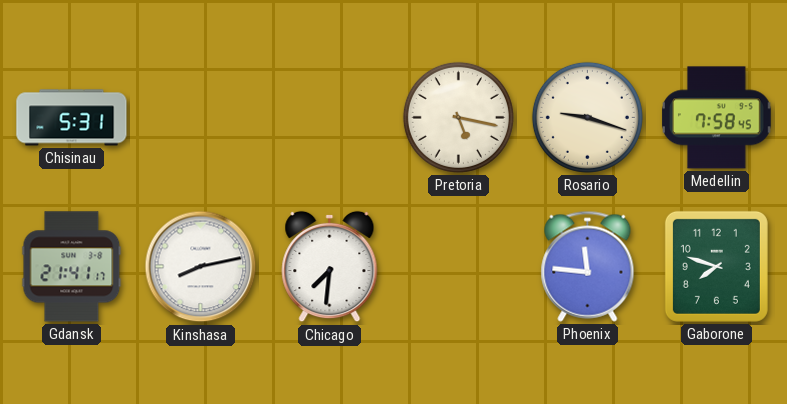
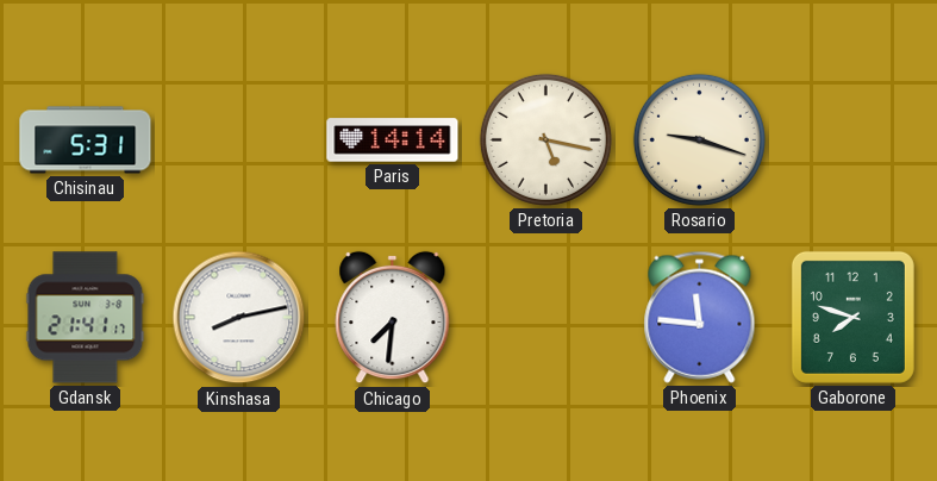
Paris: none -> 14:14
Medellin: 7:58 -> none
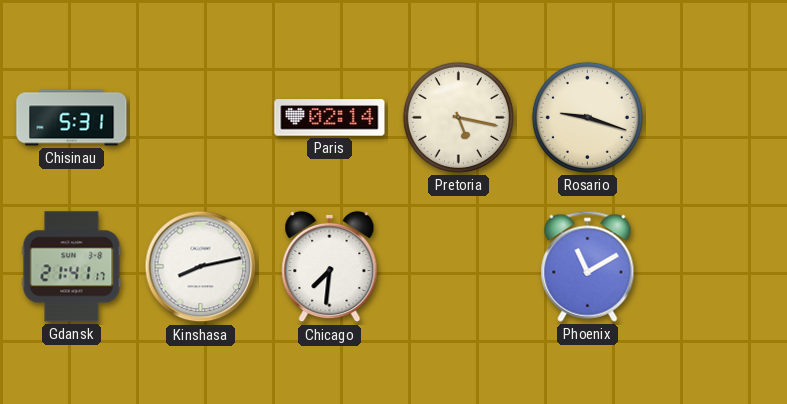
Paris: 14:14 -> 02:14
Phoenix: 11:46 -> 11:10
Gaborone: 7:48 -> none
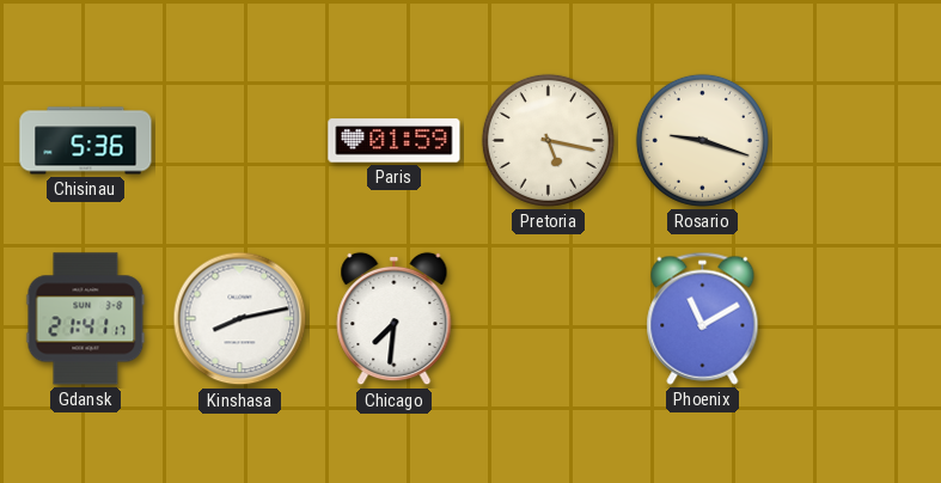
Chisinau: 5:31 -> 5:36
Paris: 02:14 -> 01:59
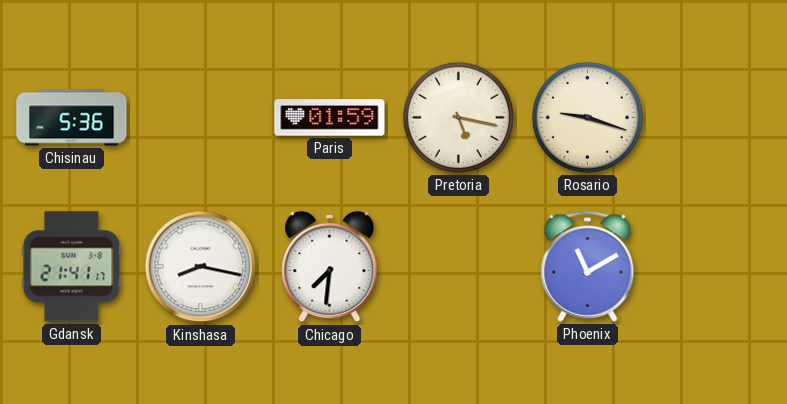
Kinshasa: 8:13 -> 8:17
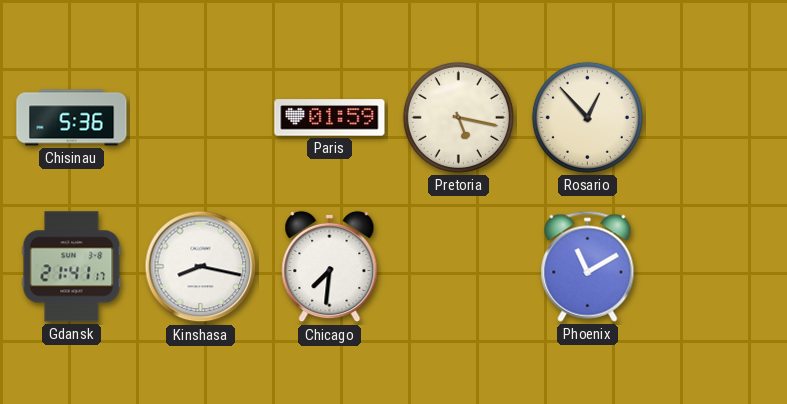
Rosario: 9:18 -> 12:53
